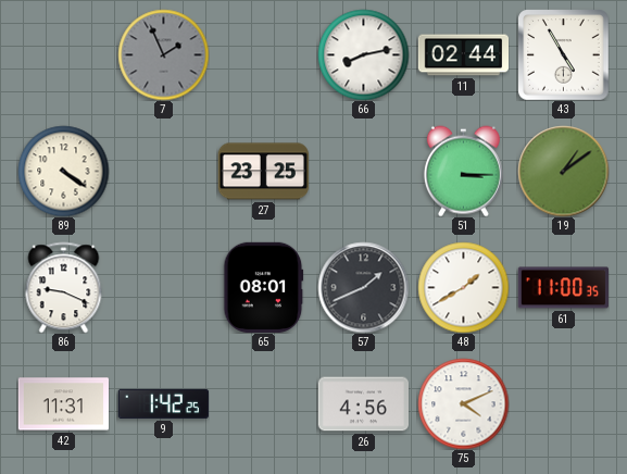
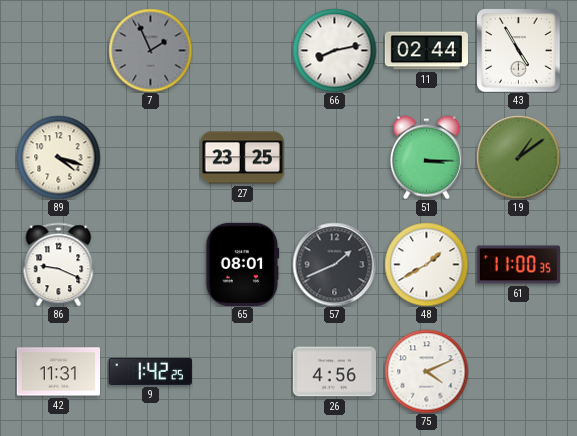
89: 4:21 -> 4:18
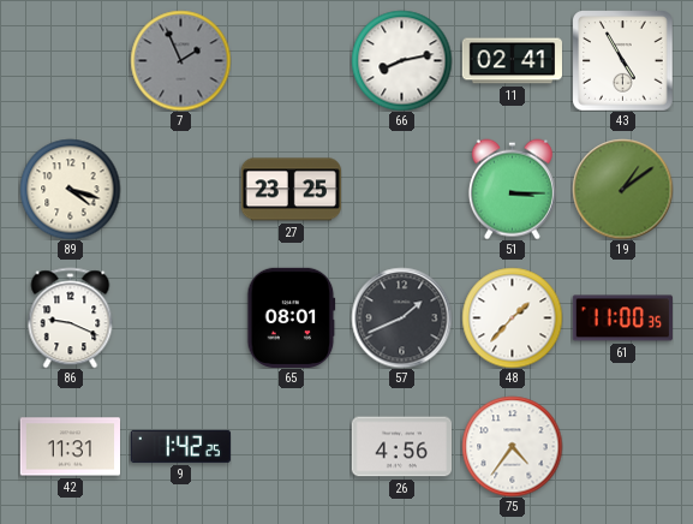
11: 02:44 -> 02:41
48: 1:40 -> 1:37
75: 4:11 -> 4:36
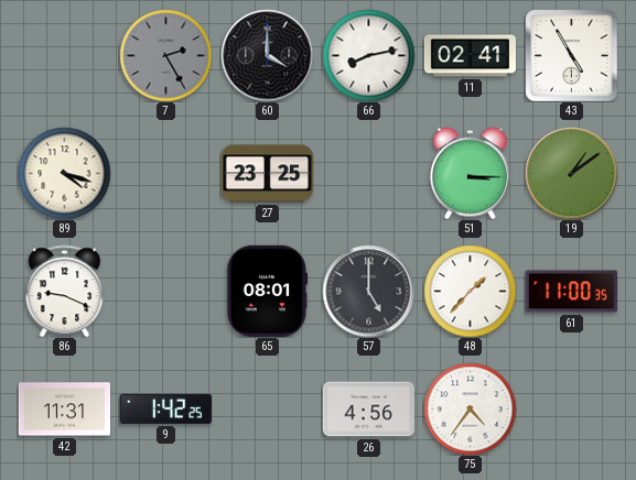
7: 1:56 -> 2:25
60: none -> 4:00
57: 1:41 -> 5:00
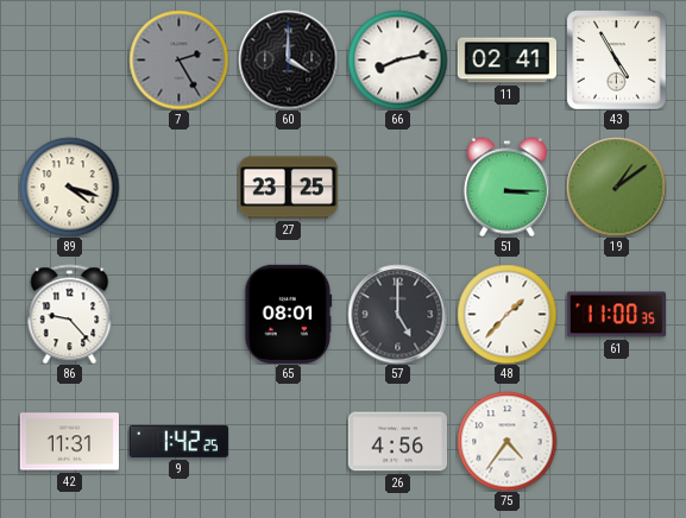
86: 9:19 -> 9:23
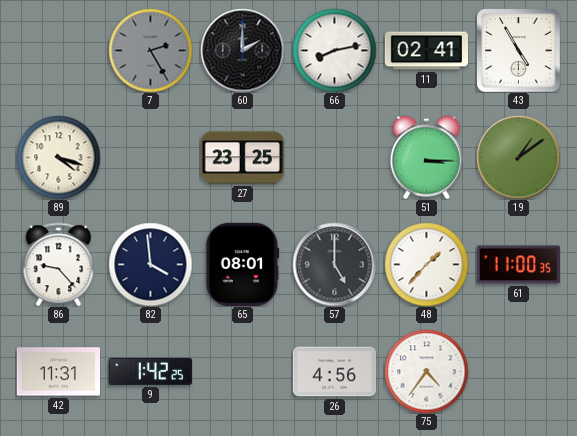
60: 4:00 -> 2:00
82: none -> 3:59
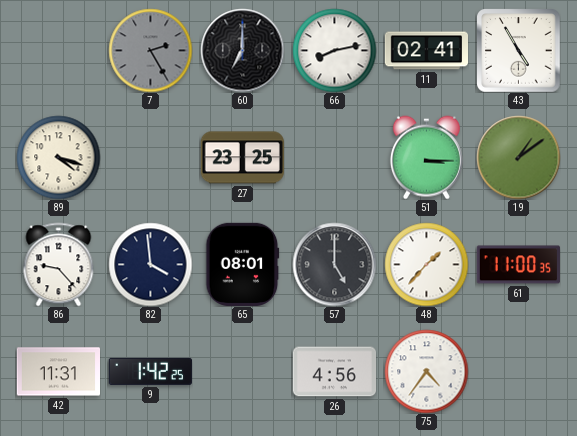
60: 2:00 -> 7:00
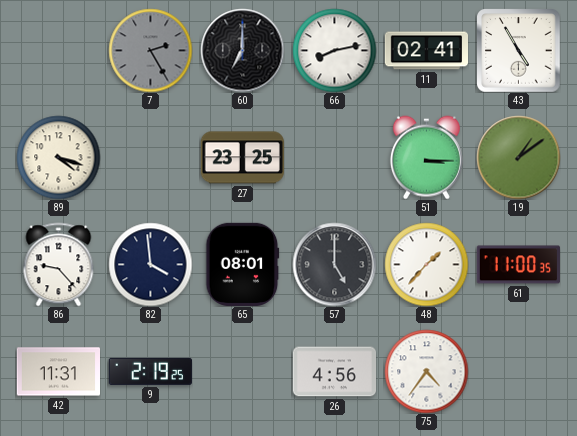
9: 1:42 -> 2:19
